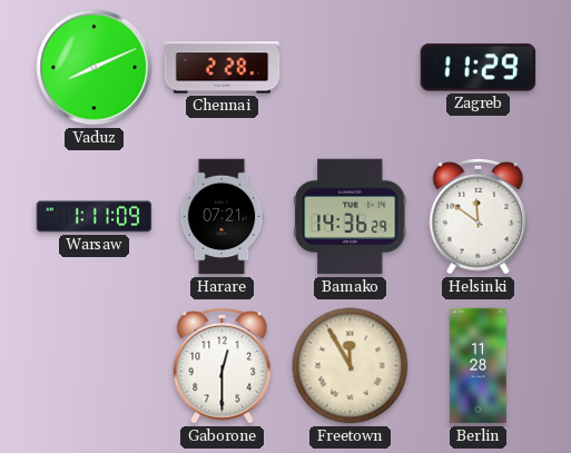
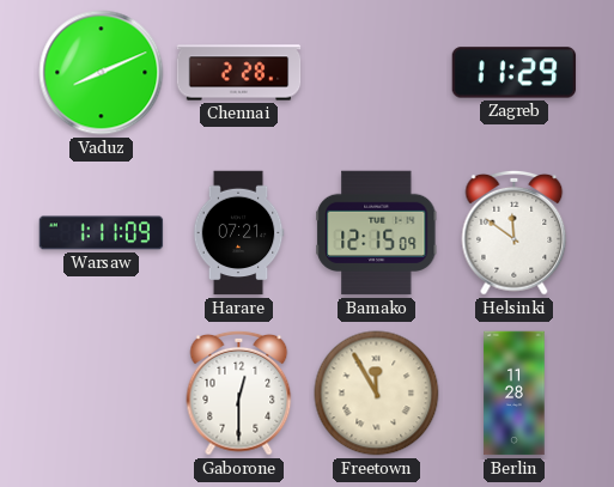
Bamako: 14:36 -> 12:15
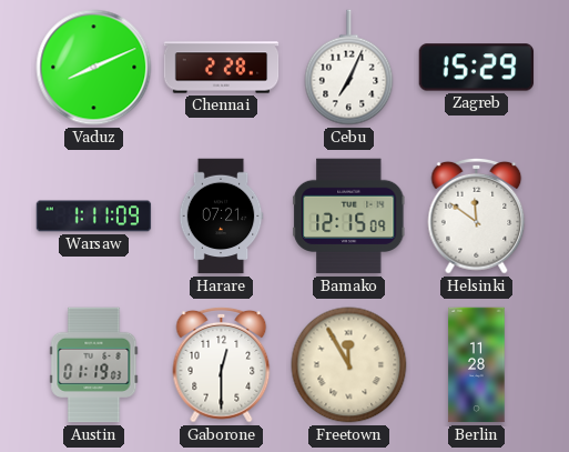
Cebu: none -> 7:04
Zagreb: 11:29 -> 15:29
Austin: none -> 01:19
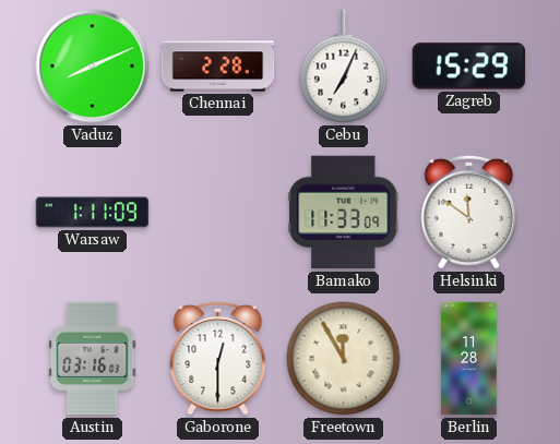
Harare: 07:21 -> none
Bamako: 12:15 -> 11:33
Austin: 01:19 -> 03:16
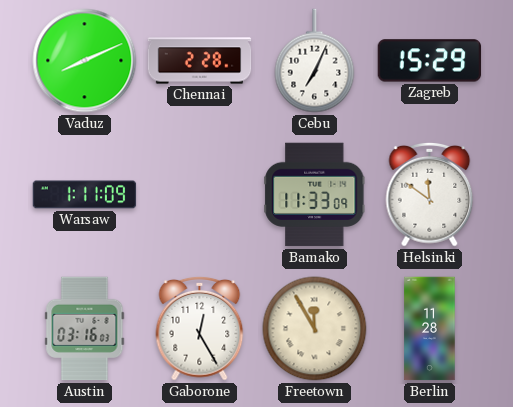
Gaborone: 12:30 -> 12:25
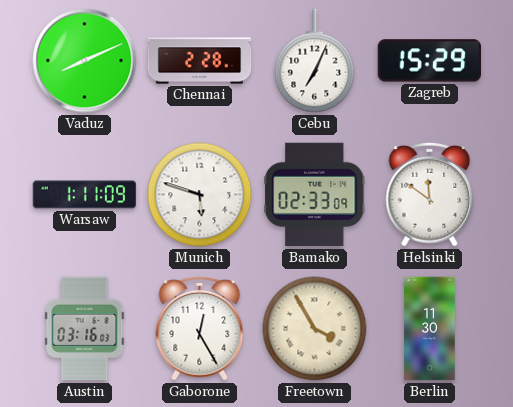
Munich: none -> 5:48
Bamako: 11:33 -> 02:33
Freetown: 11:55 -> 3:55
Berlin: 11:28 -> 11:30
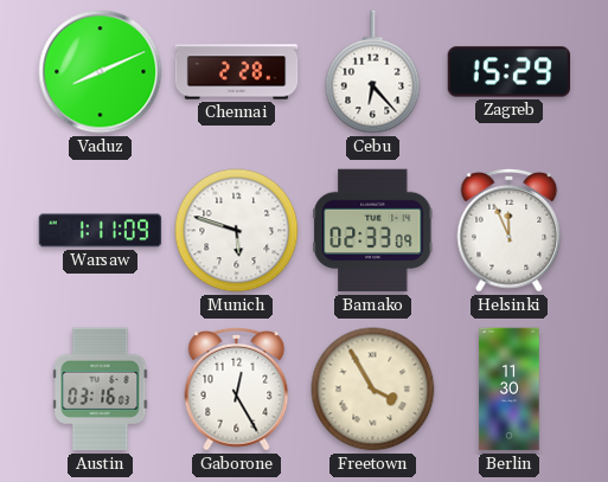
Cebu: 7:04 -> 6:23
Helsinki: 11:51 -> 11:56
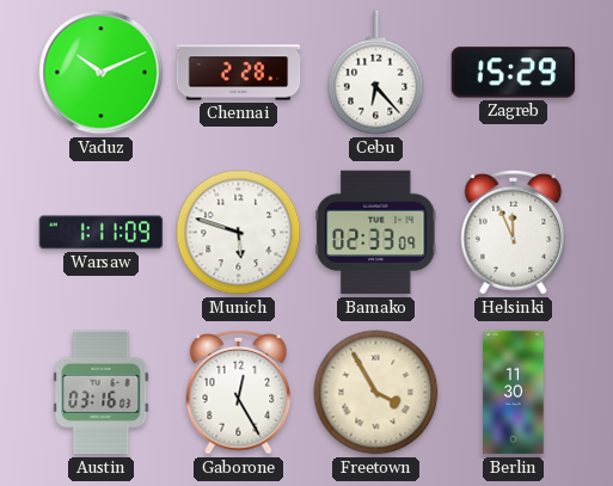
Vaduz: 8:11 -> 10:11
